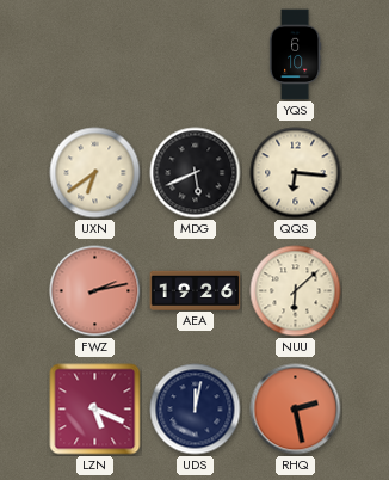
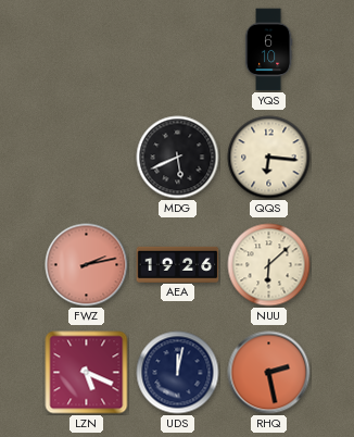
UXN: 6:39 -> none
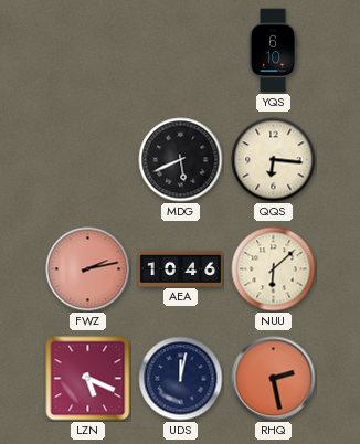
AEA: 19:26 -> 10:46
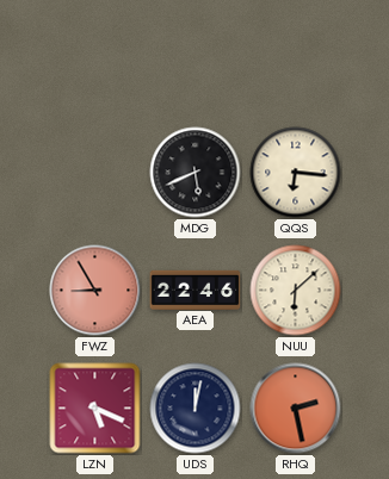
YQS: 6:10 -> none
FWZ: 2:13 -> 8:55
AEA: 10:46 -> 22:46
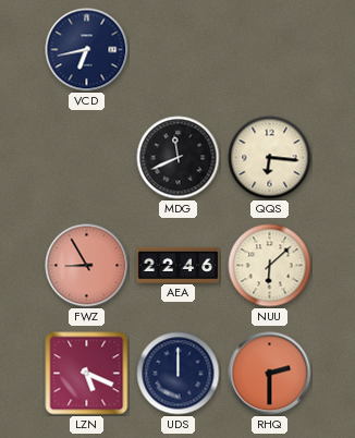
VCD: none -> 6:43
MDG: 5:41 -> 11:41
UDS: 12:02 -> 12:00
RHQ: 2:28 -> 2:30
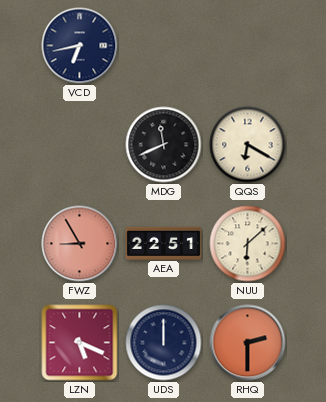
QQS: 6:16 -> 6:20
AEA: 22:46 -> 22:51
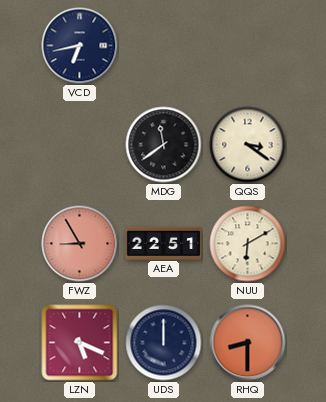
MDG: 11:41 -> 11:39
QQS: 6:20 -> 3:21
NUU: 6:08 -> 6:10
RHQ: 2:30 -> 8:30
